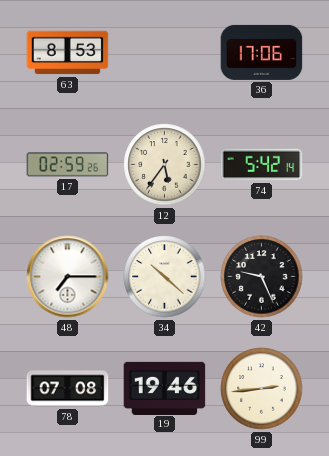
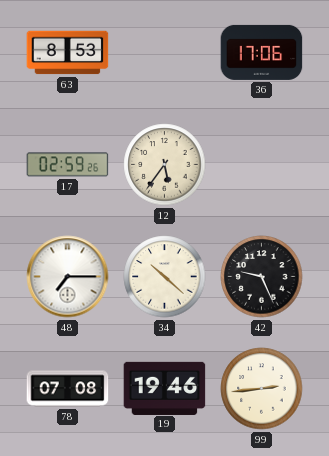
74: 5:42 -> none
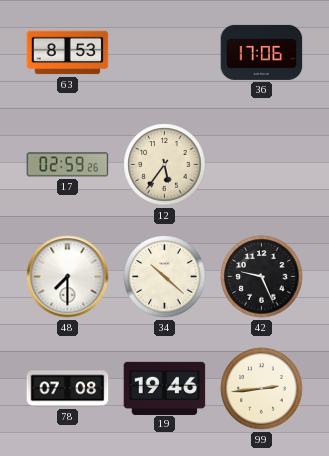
48: 7:15 -> 7:30
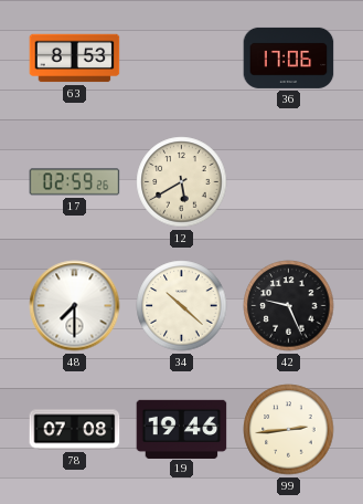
12: 5:36 -> 5:40
